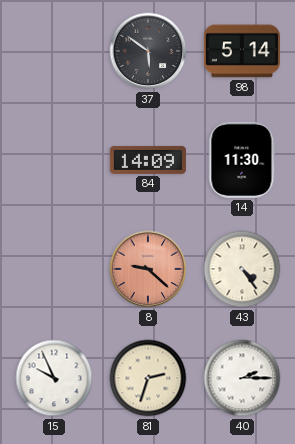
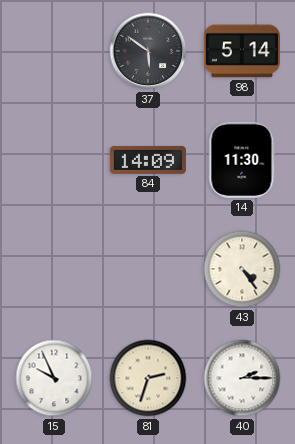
8: 9:22 -> none
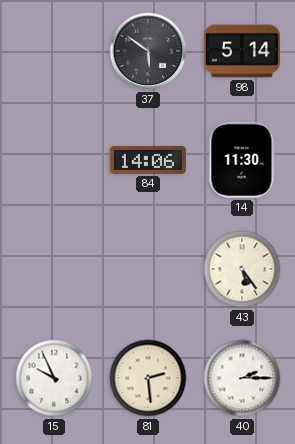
84: 14:09 -> 14:06
43: 4:24 -> 5:24
81: 2:33 -> 2:29
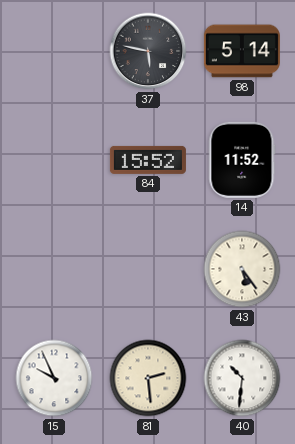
37: 5:51 -> 5:47
84: 14:06 -> 15:52
14: 11:30 -> 11:52
40: 2:15 -> 10:31
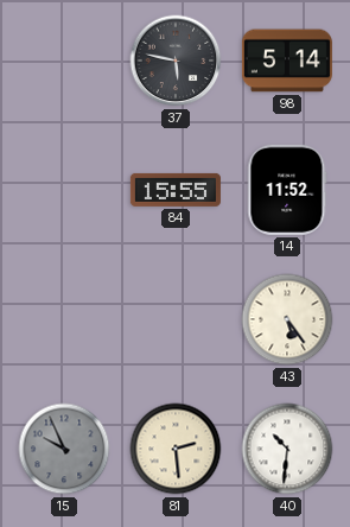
84: 15:52 -> 15:55
15 dial: white -> grey
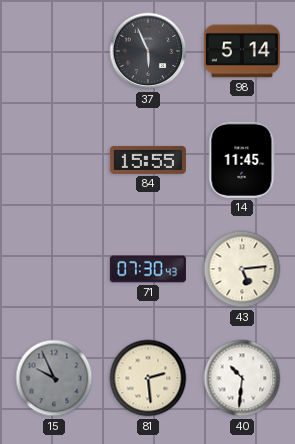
37: 5:47 -> 5:56
14: 11:52 -> 11:45
71: none -> 07:30
43: 5:24 -> 5:14
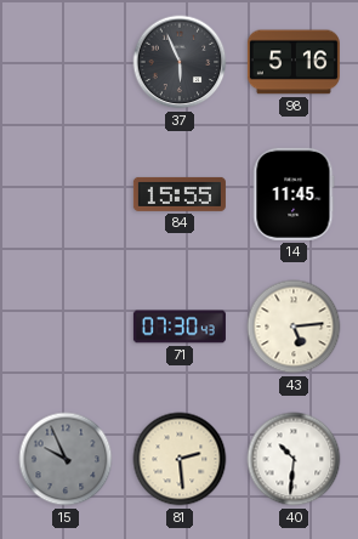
98: 5:14 -> 5:16
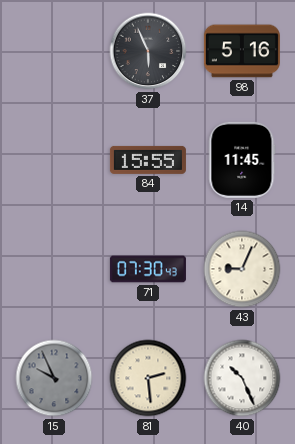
43: 5:14 -> 9:04
40: 10:31 -> 10:26
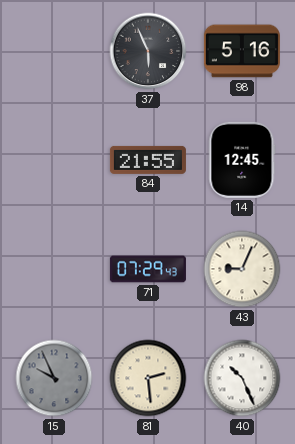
84: 15:55 -> 21:55
14: 11:45 -> 12:45
71: 07:30 -> 07:29
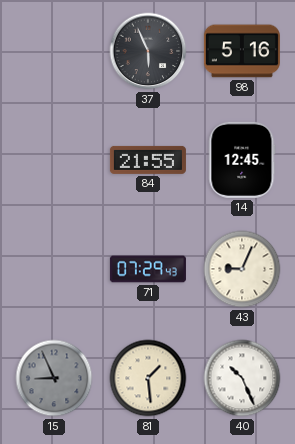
15: 9:56 -> 8:56
81: 2:29 -> 1:29
